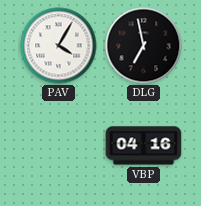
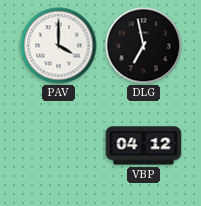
PAV: 4:05 -> 4:00
VBP: 04:16 -> 04:12
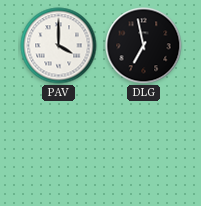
VBP: 04:12 -> none
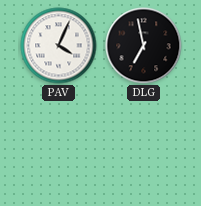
PAV: 4:00 -> 4:04
